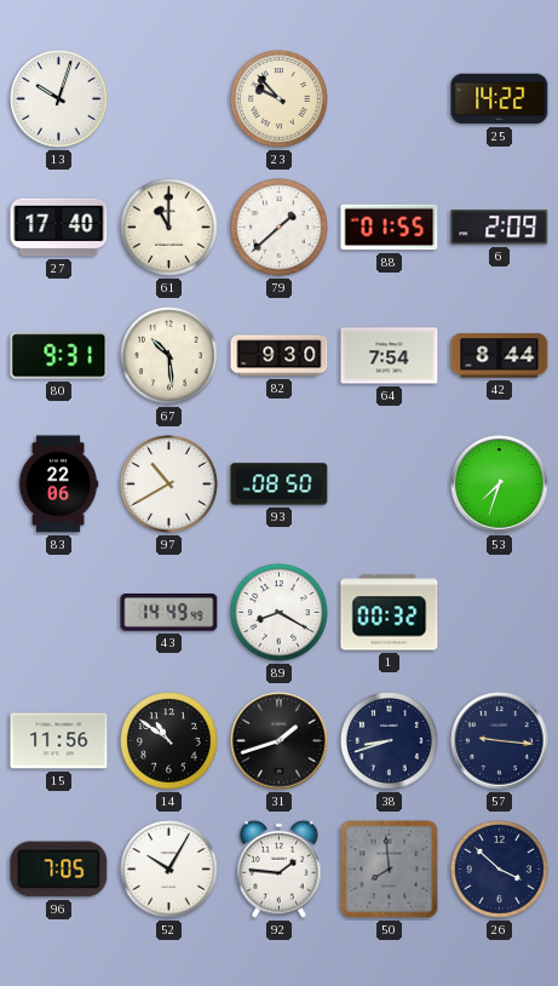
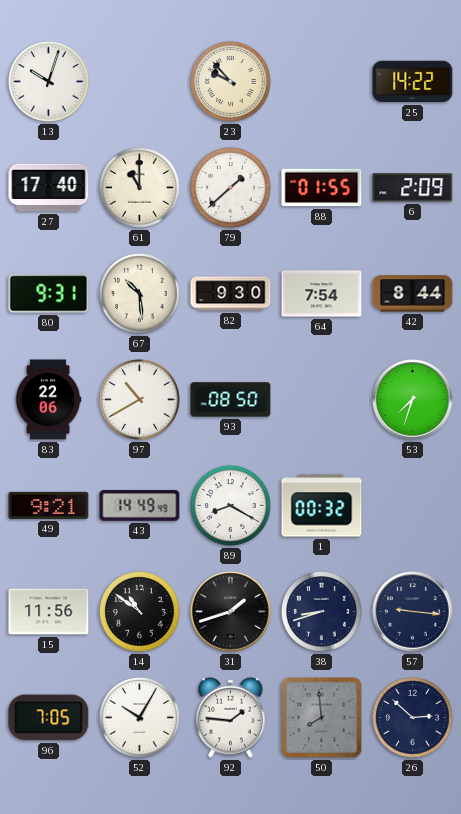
49: none -> 9:21
26: 3:52 -> 2:52
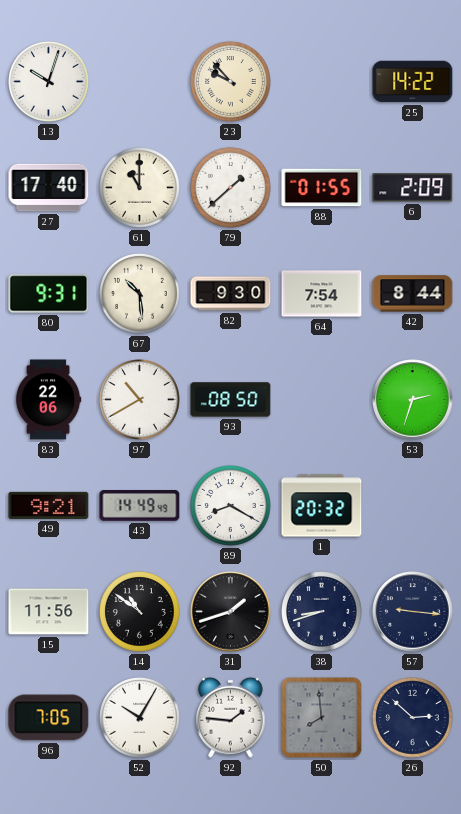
53: 7:33 -> 2:33
1: 00:32 -> 20:32
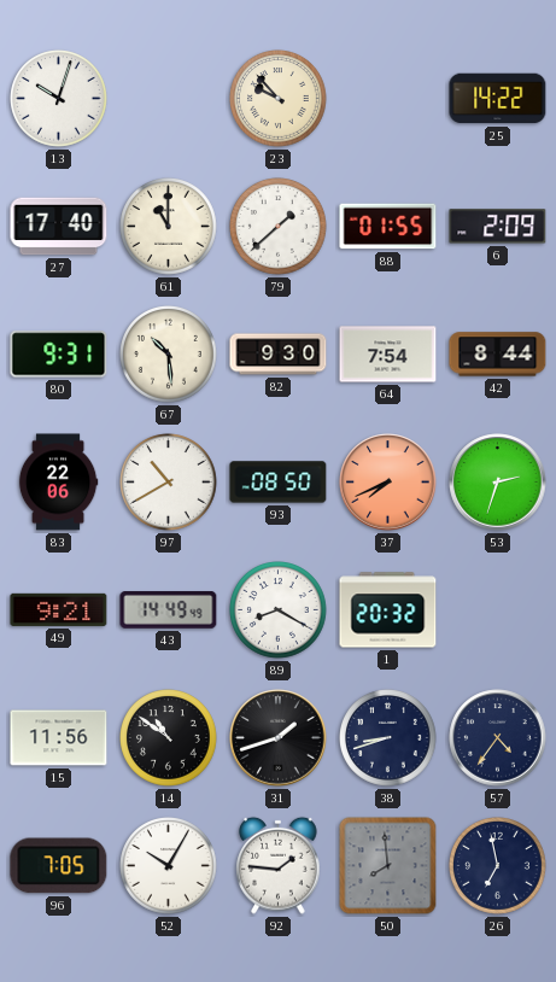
37: none -> 7:41
57: 9:16 -> 4:36
26: 2:52 -> 6:58
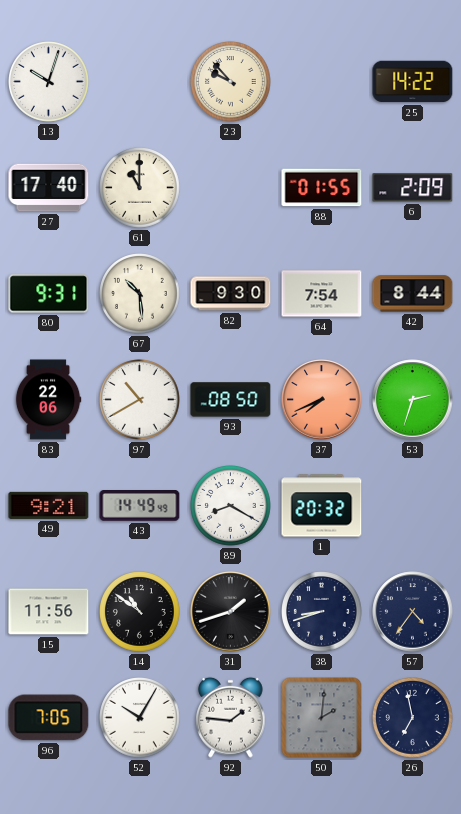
79: 1:38 -> none
50: 7:59 -> 2:01
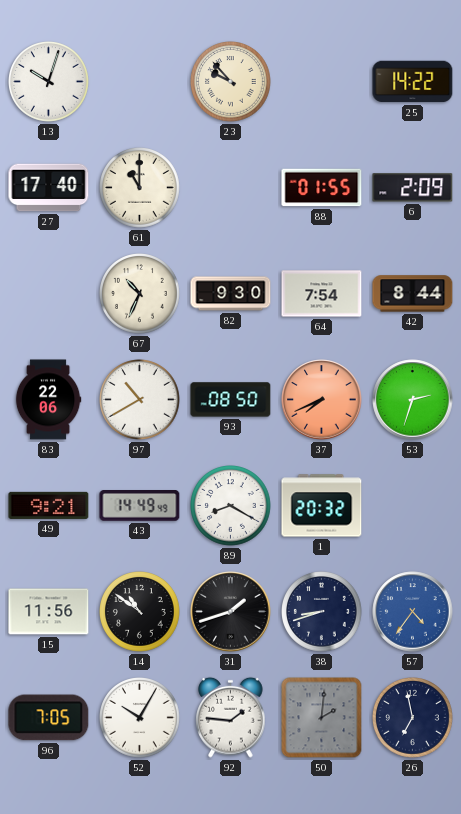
80: 9:31 -> none
67: 10:29 -> 10:34
57 dial: navy -> blue
